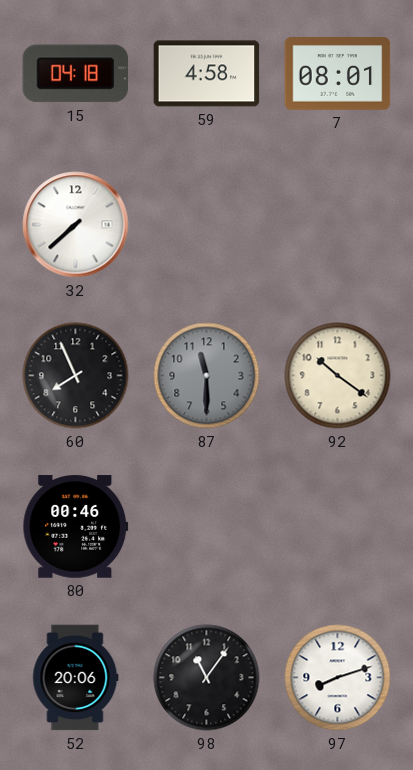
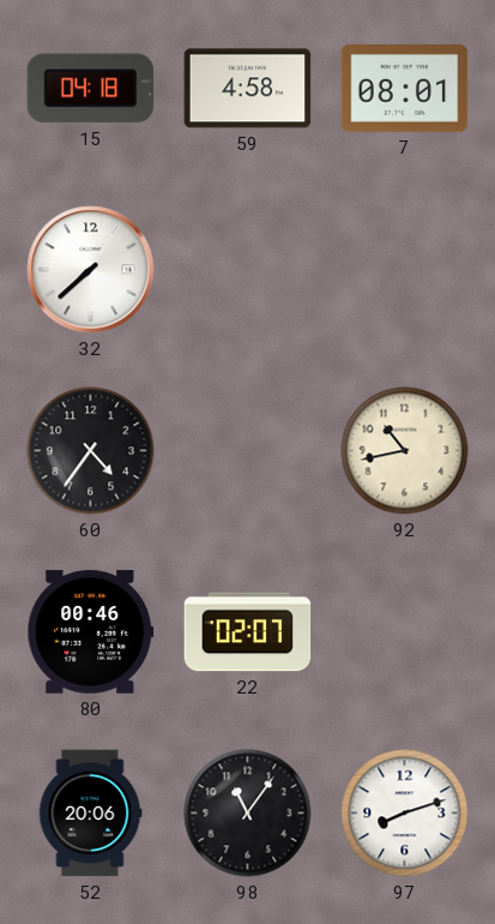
60: 7:56 -> 4:36
87: 11:30 -> none
92: 10:21 -> 10:43
22: none -> 02:07
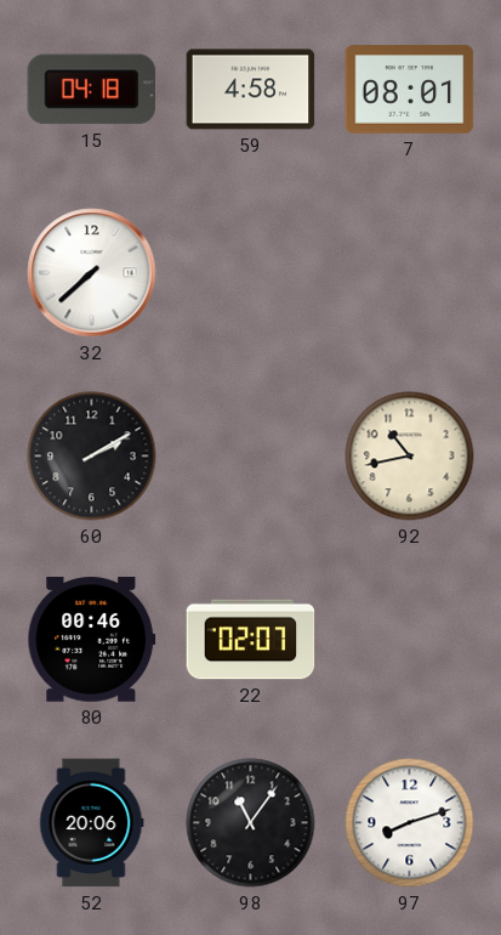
60: 4:36 -> 2:10
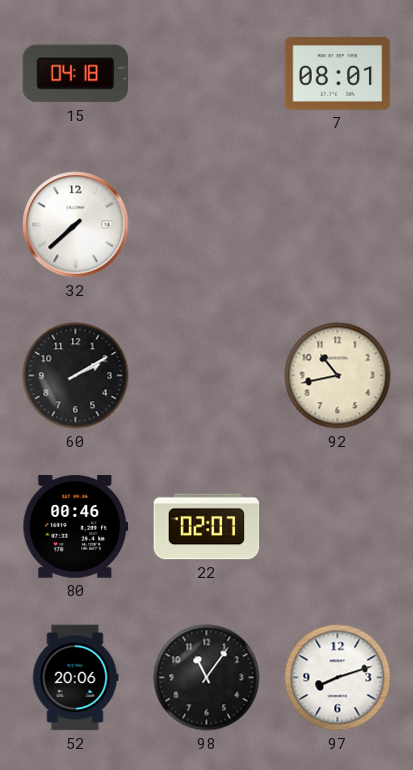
59: 4:58 -> none
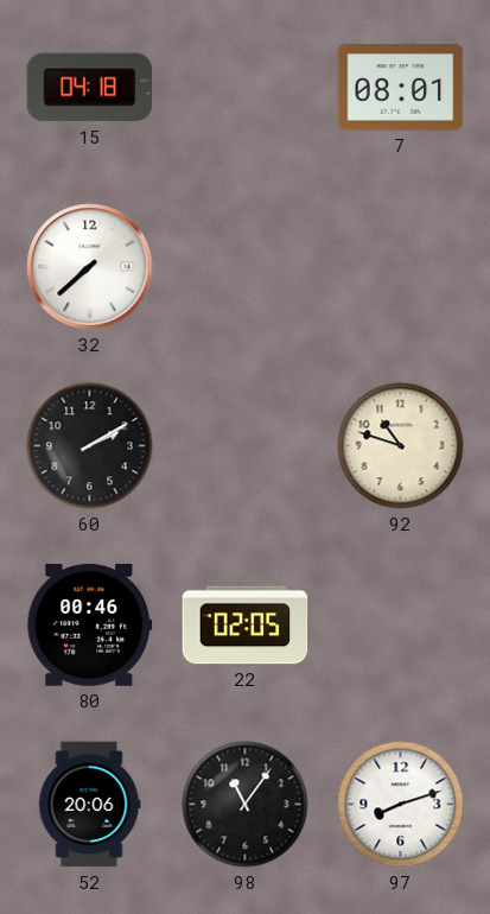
92: 10:43 -> 10:48
22: 02:07 -> 02:05
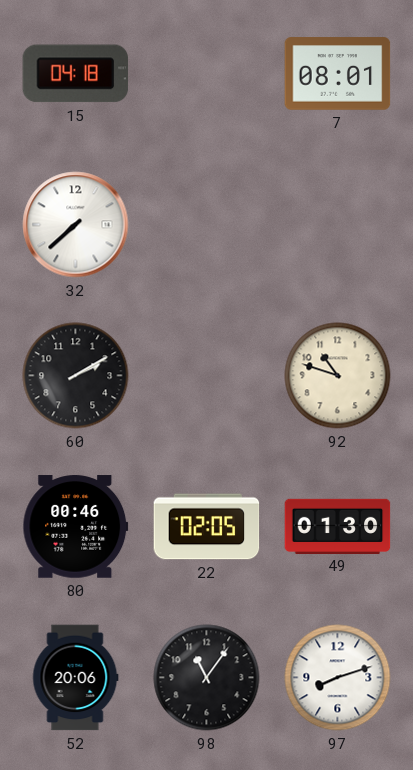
49: none -> 01:30
